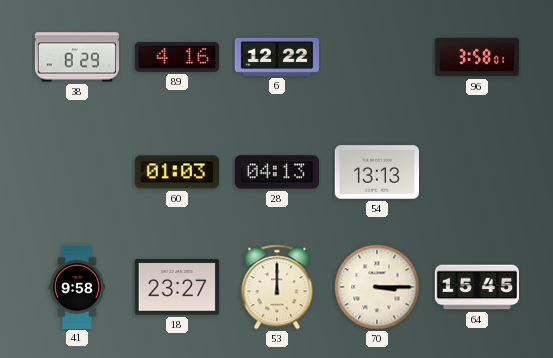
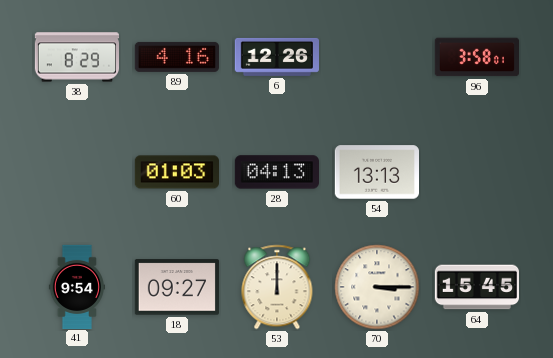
6: 12:22 -> 12:26
41: 9:58 -> 9:54
18: 23:27 -> 09:27
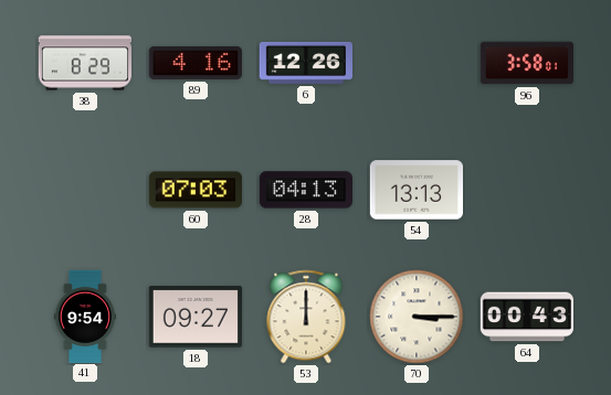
60: 01:03 -> 07:03
64: 15:45 -> 00:43
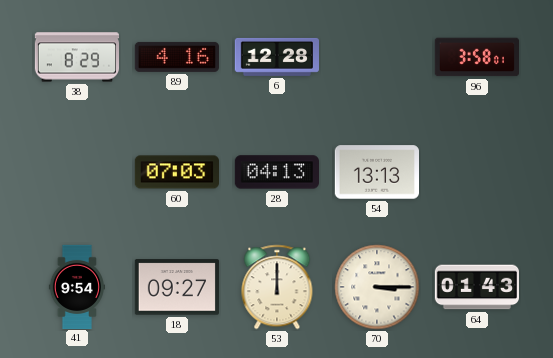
6: 12:26 -> 12:28
64: 00:43 -> 01:43
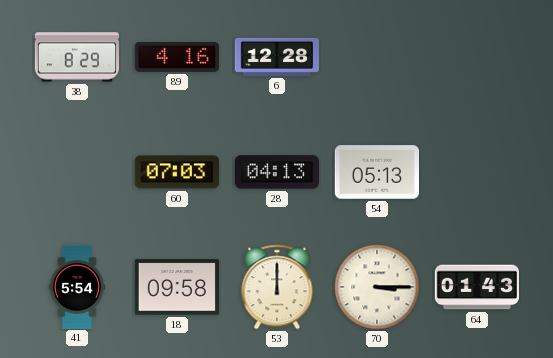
96: 3:58 -> none
54: 13:13 -> 05:13
41: 9:54 -> 5:54
18: 09:27 -> 09:58
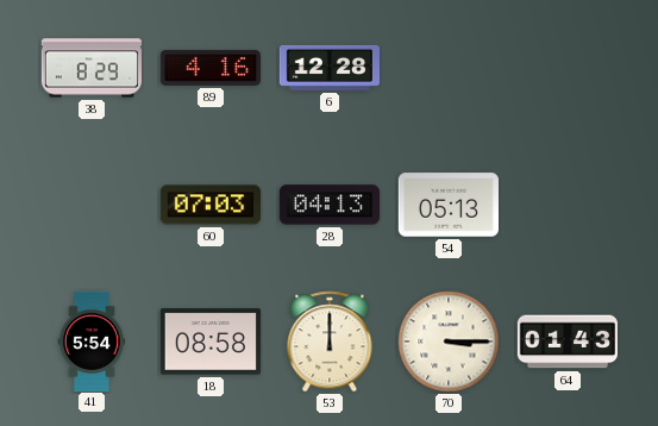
18: 09:58 -> 08:58
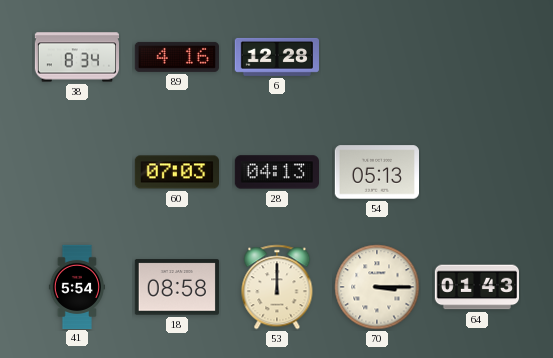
38: 8:29 -> 8:34
